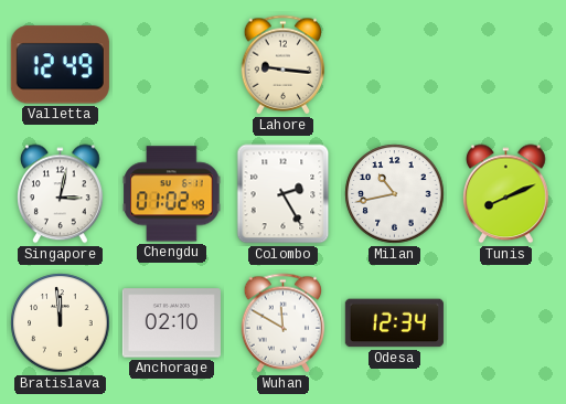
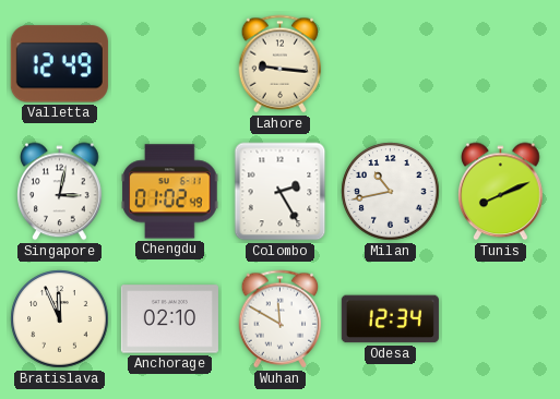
Bratislava: 11:59 -> 11:56
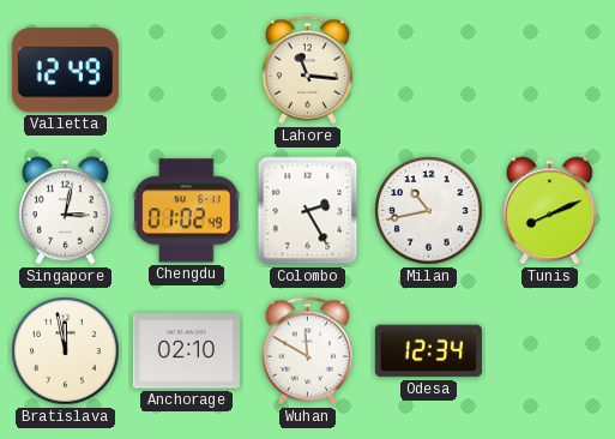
Lahore: 9:16 -> 11:16
Bratislava: 11:56 -> 11:58
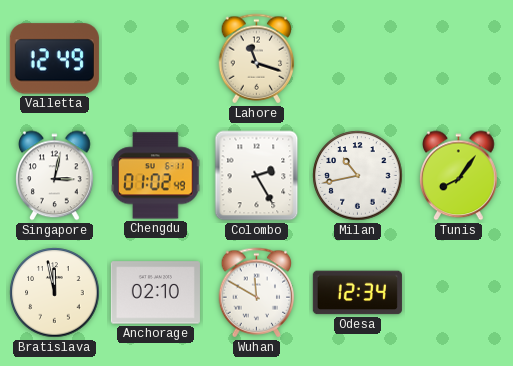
Lahore: 11:16 -> 11:18
Tunis: 8:11 -> 8:06
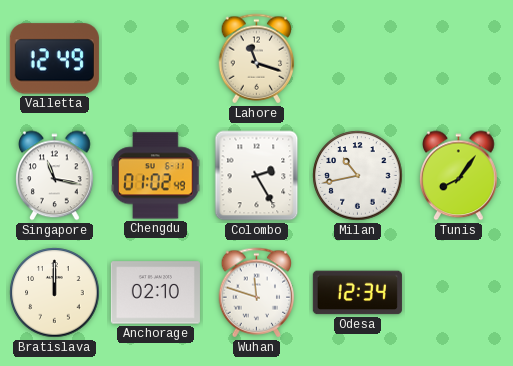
Singapore: 3:02 -> 11:17
Bratislava: 11:58 -> 12:00
Wuhan: 11:50 -> 11:48
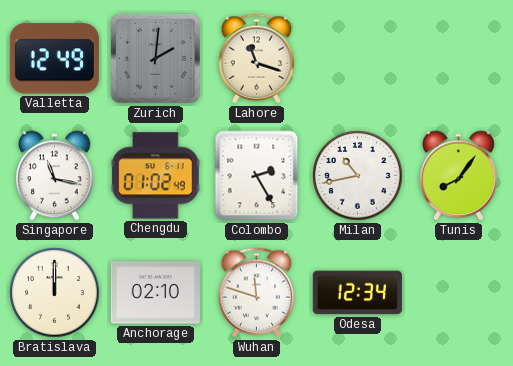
Zurich: none -> 2:01
